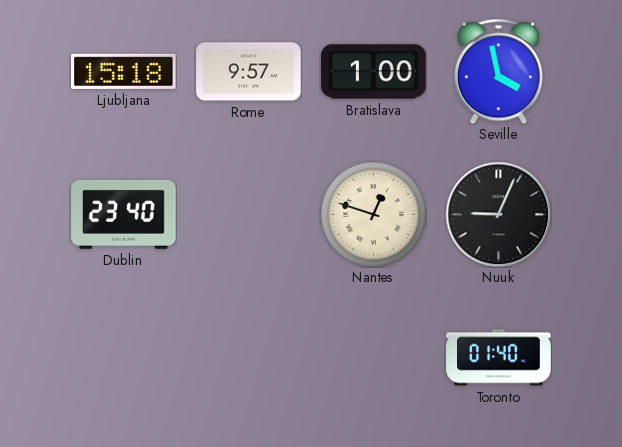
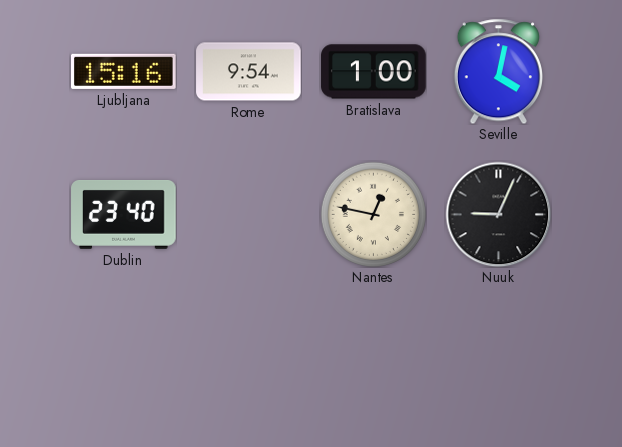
Ljubljana: 15:18 -> 15:16
Rome: 9:57 -> 9:54
Seville: 3:58 -> 4:02
Nantes: 12:48 -> 12:47
Toronto: 01:40 -> none
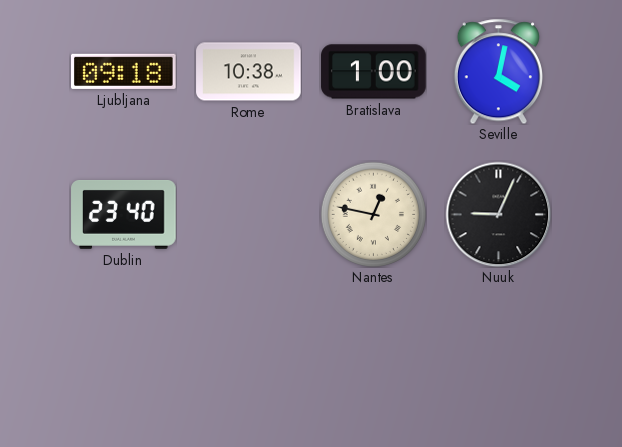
Ljubljana: 15:16 -> 09:18
Rome: 9:54 -> 10:38
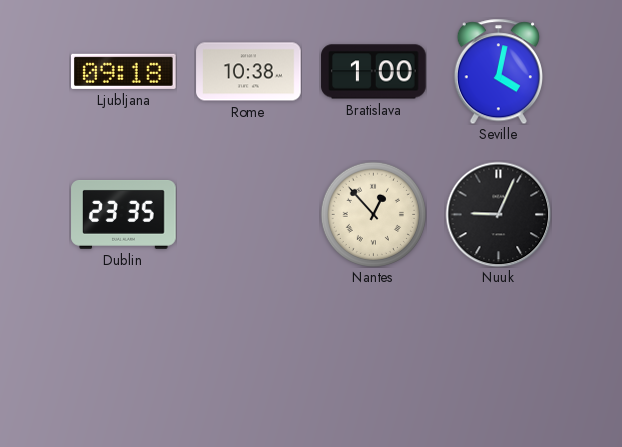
Dublin: 23:40 -> 23:35
Nantes: 12:47 -> 12:53
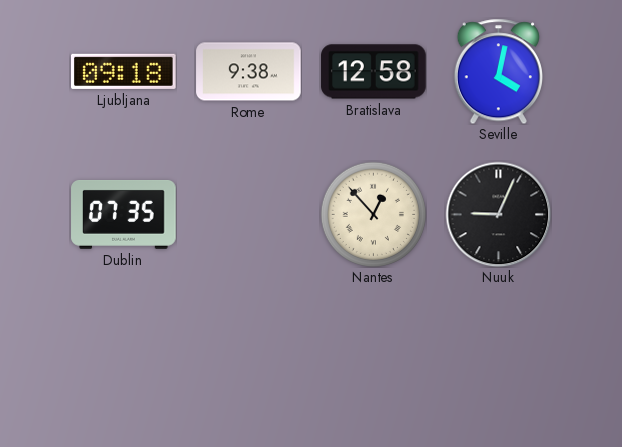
Rome: 10:38 -> 9:38
Bratislava: 1:00 -> 12:58
Dublin: 23:35 -> 07:35
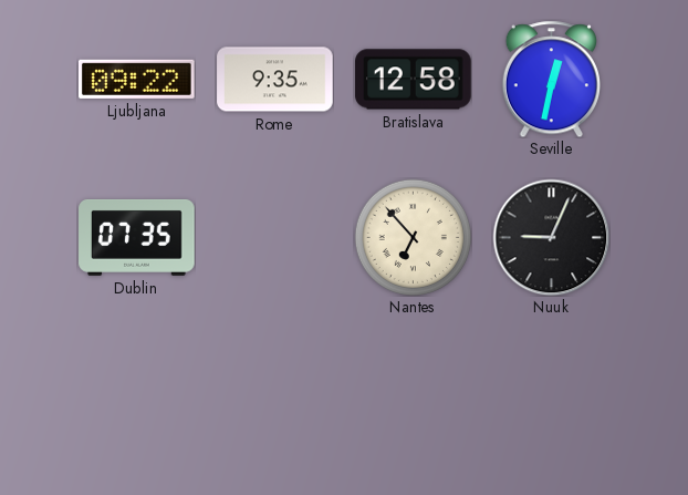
Ljubljana: 09:18 -> 09:22
Rome: 9:38 -> 9:35
Seville: 4:02 -> 12:32
Nantes: 12:53 -> 6:53
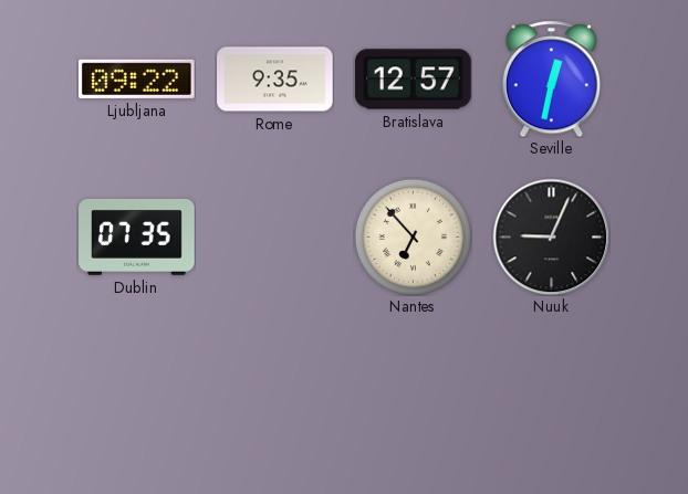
Bratislava: 12:58 -> 12:57
